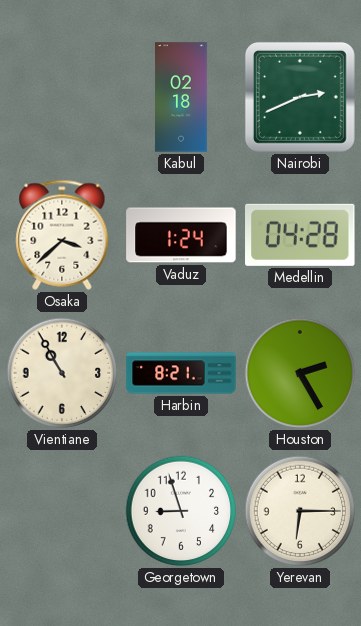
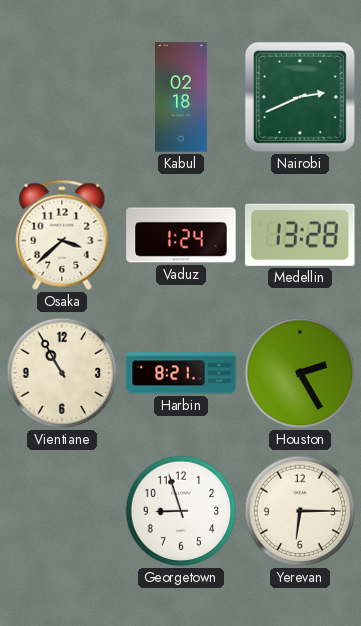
Medellin: 04:28 -> 13:28
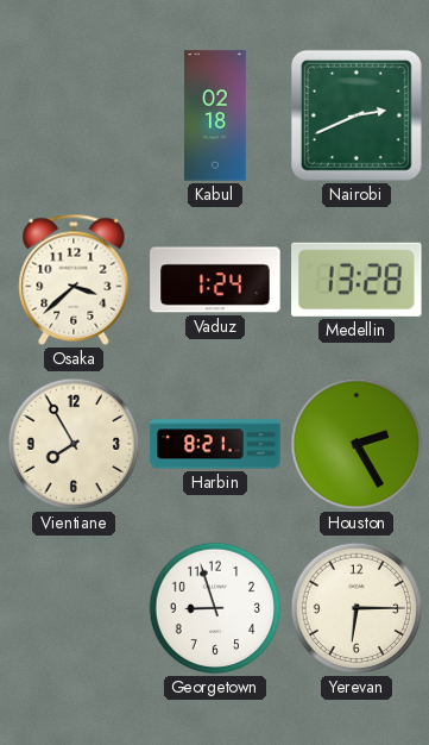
Vientiane: 10:55 -> 7:55
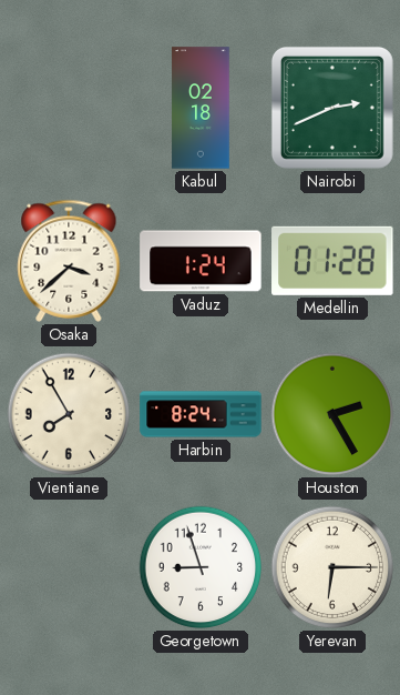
Medellin: 13:28 -> 01:28
Harbin: 8:21 -> 8:24
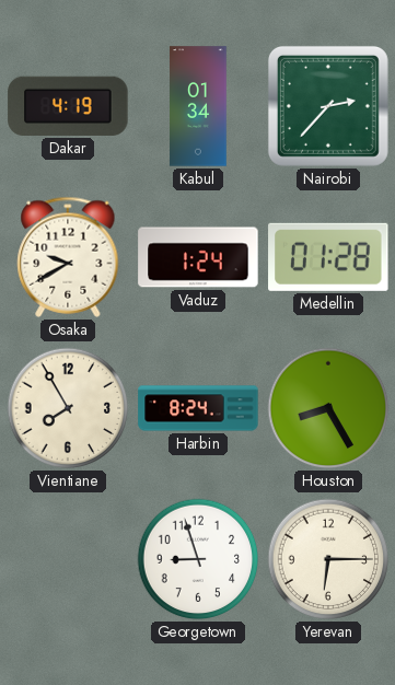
Dakar: none -> 4:19
Kabul: 02:18 -> 01:34
Nairobi: 2:41 -> 2:37
Osaka: 3:38 -> 9:40
Houston: 2:25 -> 8:25
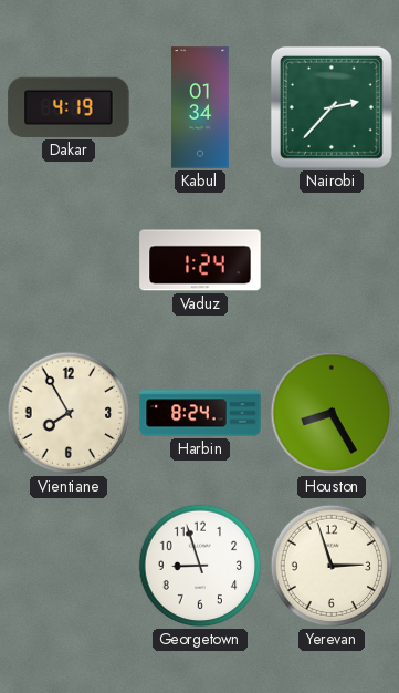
Osaka: 9:40 -> none
Medellin: 01:28 -> none
Yerevan: 6:15 -> 2:57
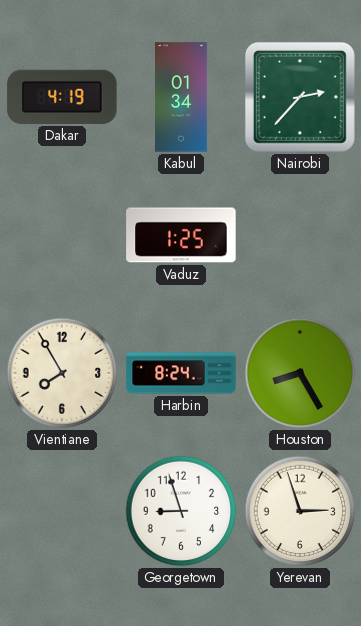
Vaduz: 1:24 -> 1:25
